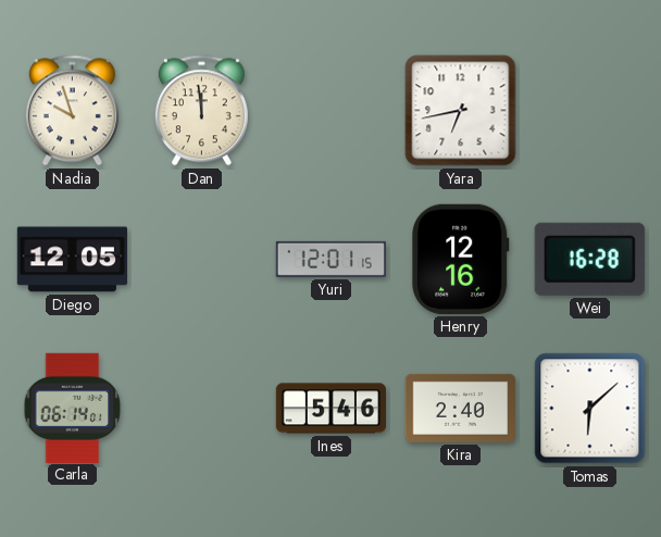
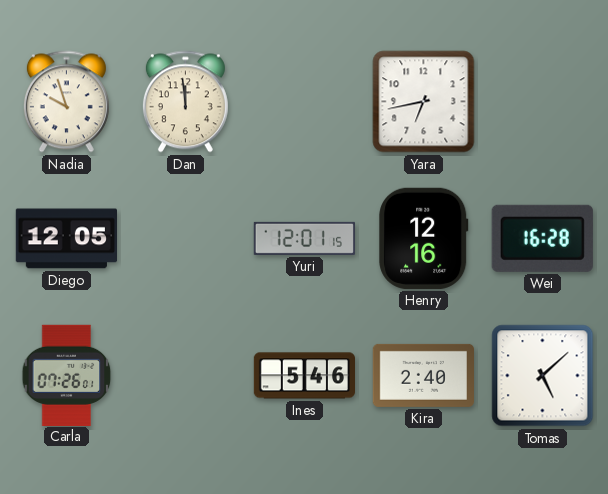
Carla: 06:14 -> 07:26
Tomas: 6:08 -> 5:08
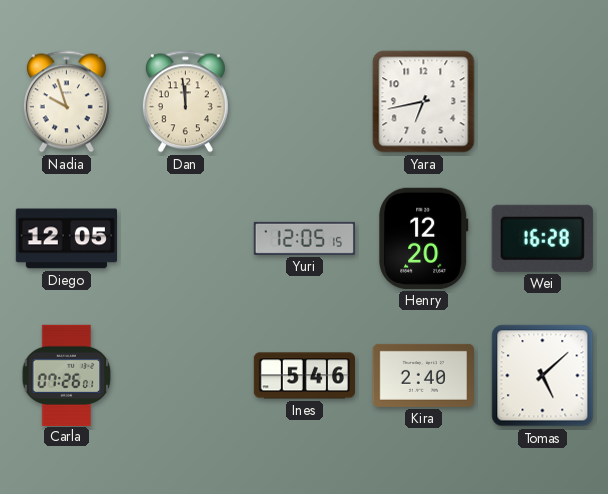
Yuri: 12:01 -> 12:05
Henry: 12:16 -> 12:20
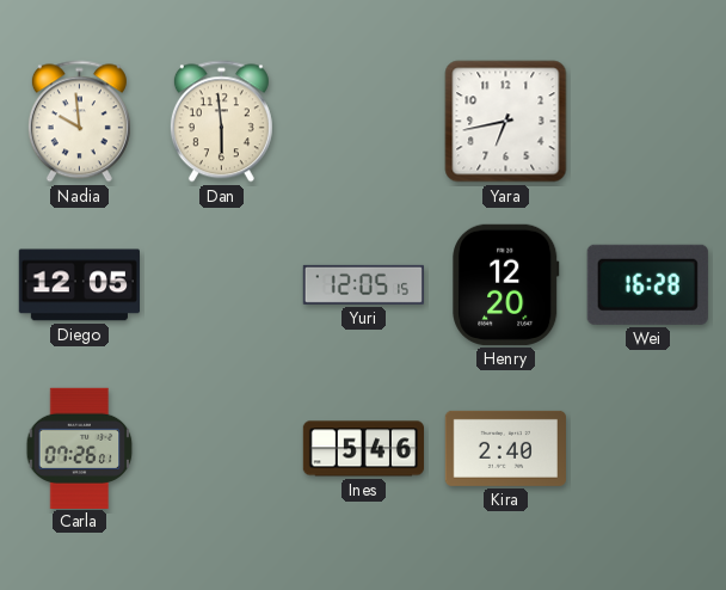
Nadia: 9:57 -> 9:59
Dan: 11:59 -> 5:59
Tomas: 5:08 -> none
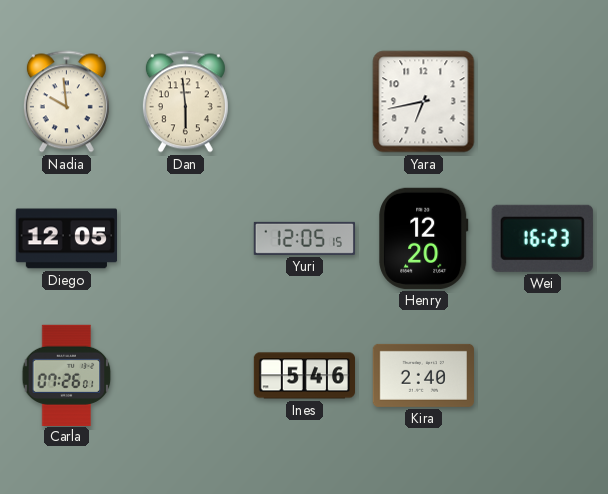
Wei: 16:28 -> 16:23
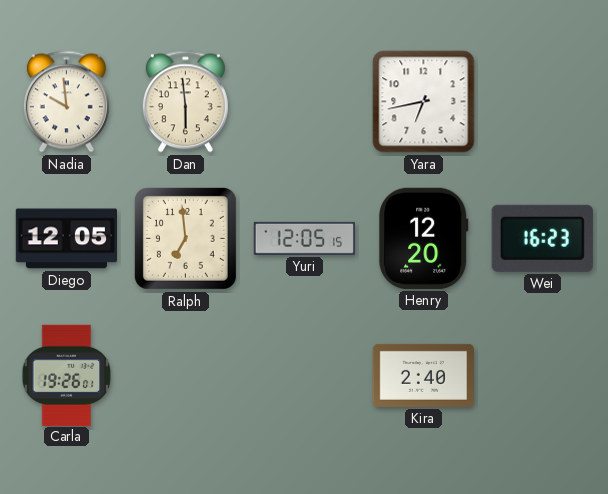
Ralph: none -> 6:59
Carla: 07:26 -> 19:26
Ines: 5:46 -> none
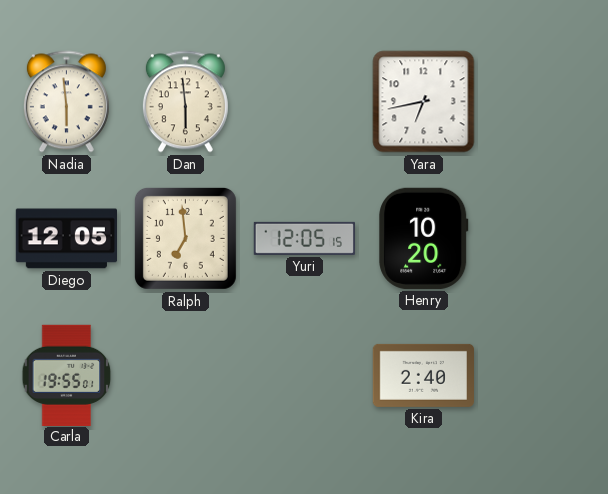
Nadia: 9:59 -> 5:59
Henry: 12:20 -> 10:20
Wei: 16:23 -> none
Carla: 19:26 -> 19:55
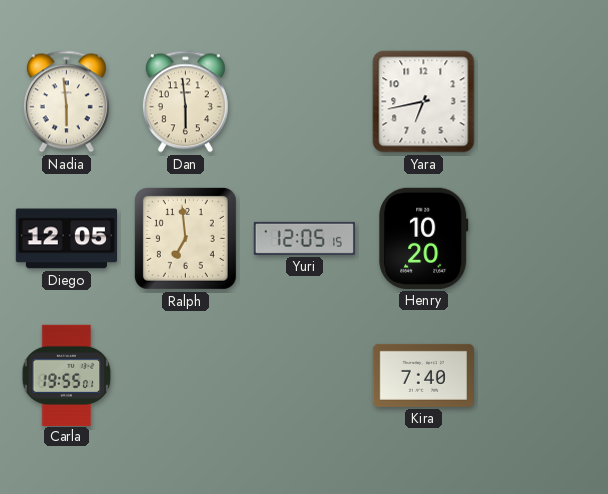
Kira: 2:40 -> 7:40
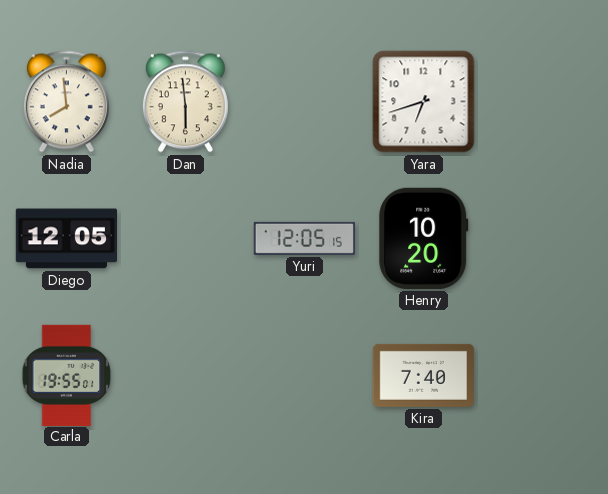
Nadia: 5:59 -> 7:59
Yara: 6:43 -> 6:42
Ralph: 6:59 -> none
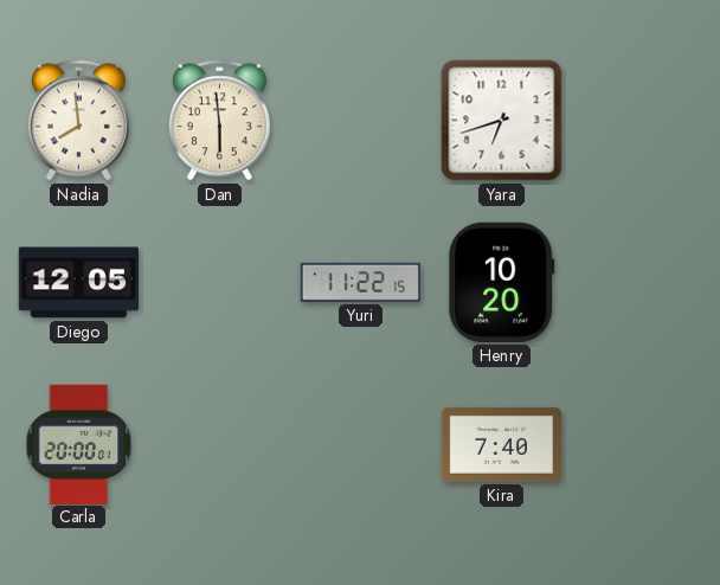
Yuri: 12:05 -> 11:22
Carla: 19:55 -> 20:00
